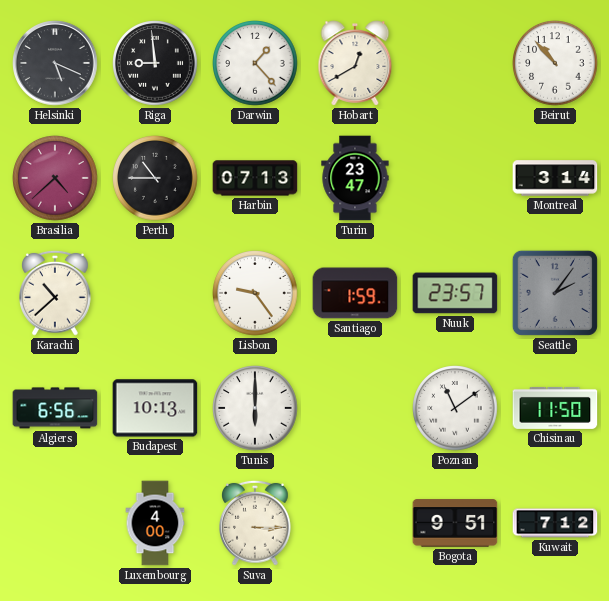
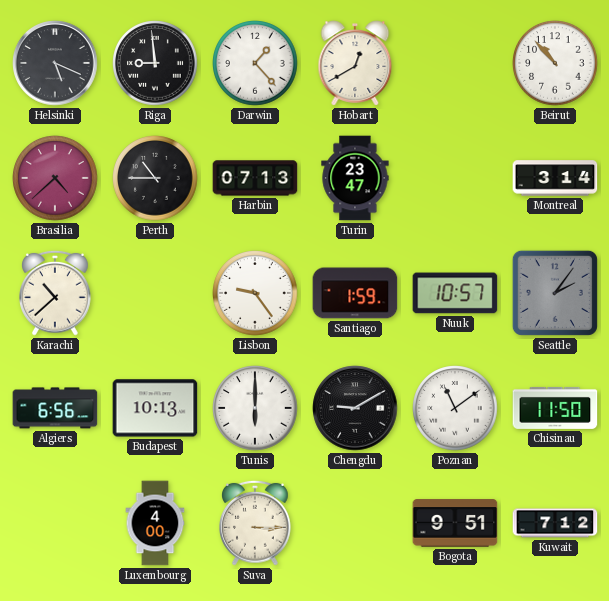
Nuuk: 23:57 -> 10:57
Chengdu: none -> 9:10
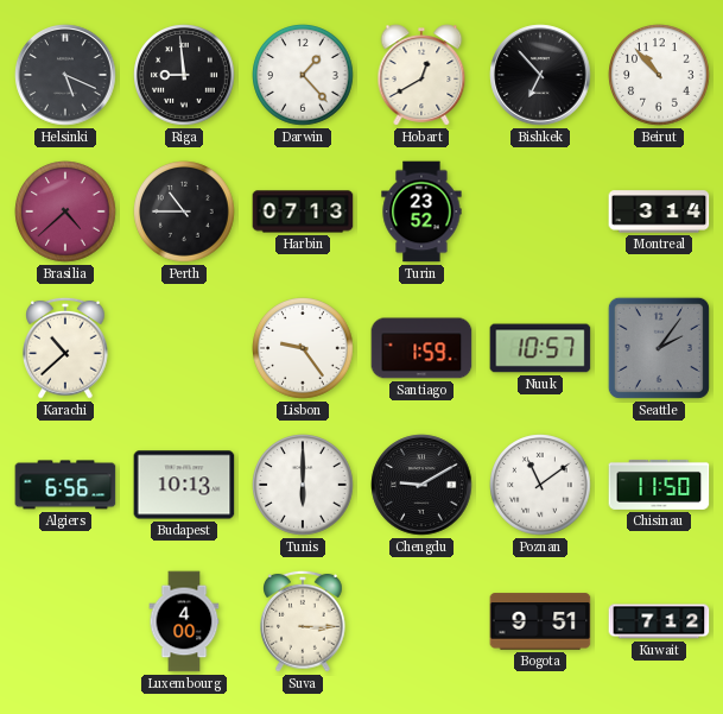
Bishkek: none -> 6:53
Turin: 23:47 -> 23:52
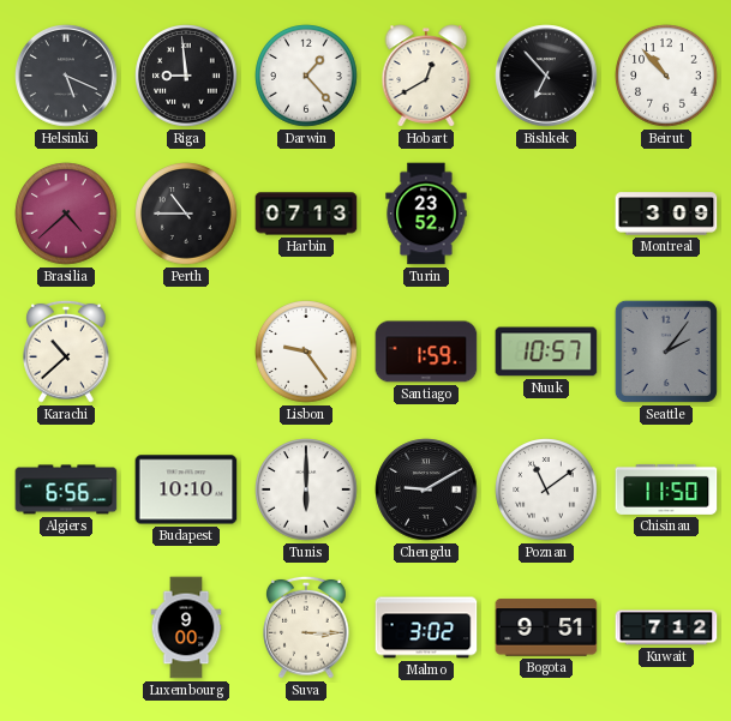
Montreal: 3:14 -> 3:09
Budapest: 10:13 -> 10:10
Luxembourg: 4:00 -> 9:00
Malmo: none -> 3:02
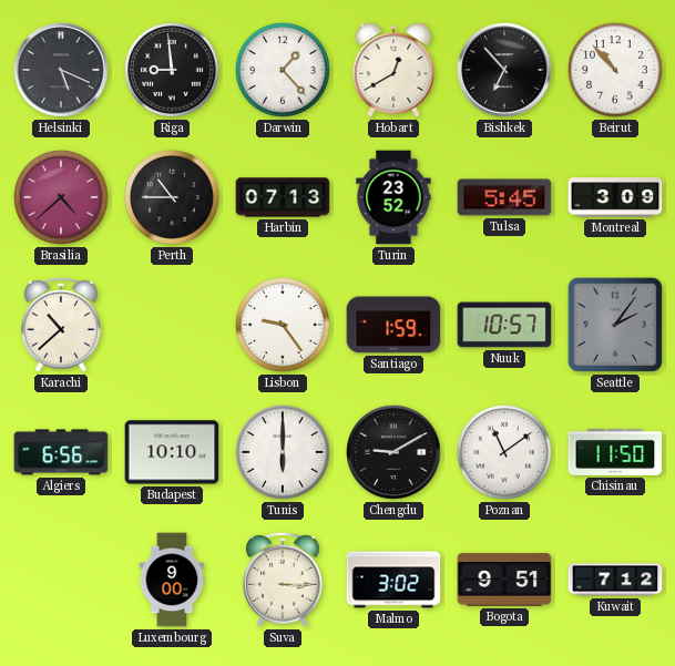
Tulsa: none -> 5:45
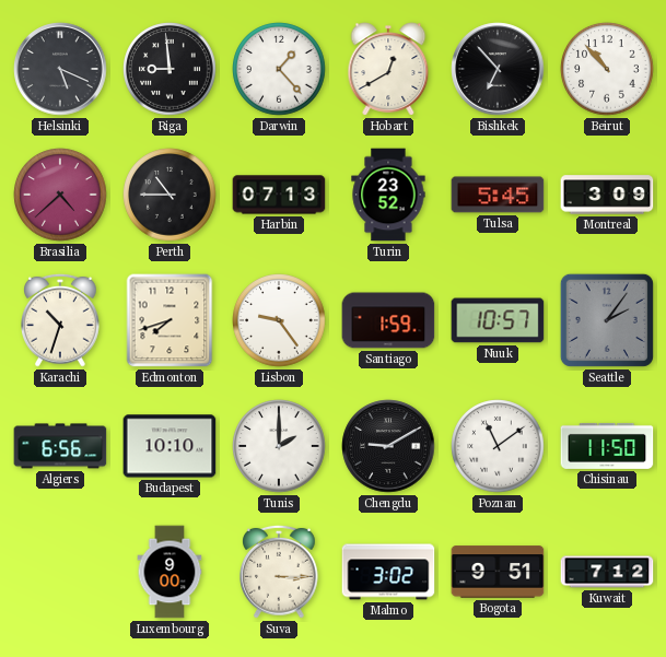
Karachi: 10:38 -> 10:33
Edmonton: none -> 7:42
Tunis: 6:00 -> 2:00
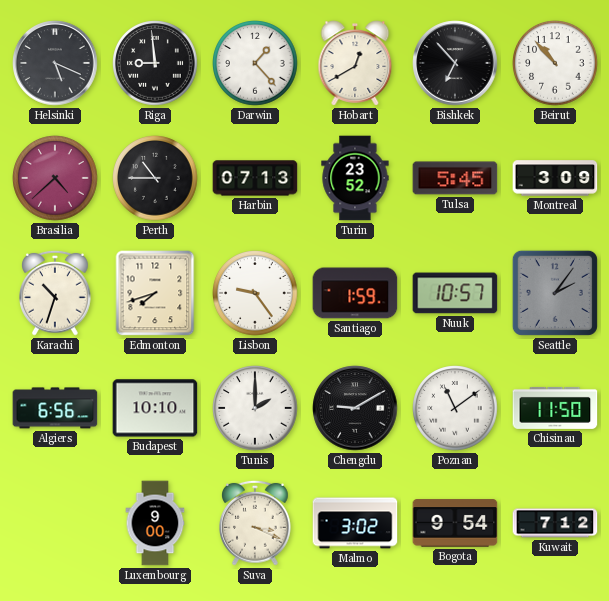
Suva: 3:15 -> 3:19
Bogota: 9:51 -> 9:54
